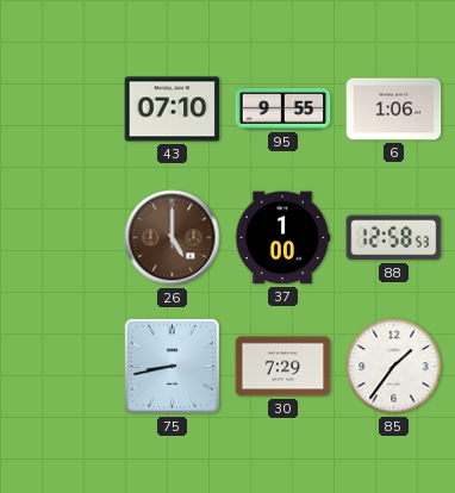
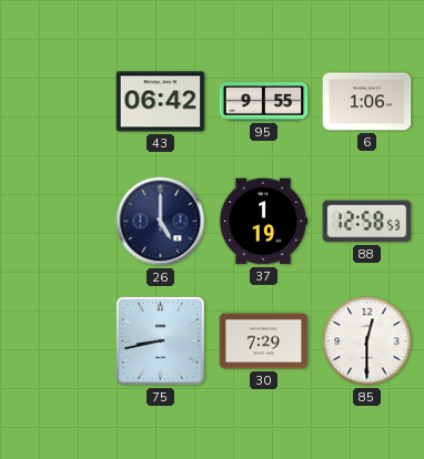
43: 07:10 -> 06:42
26 dial: brown -> navy
37: 1:00 -> 1:19
85: 1:36 -> 12:30
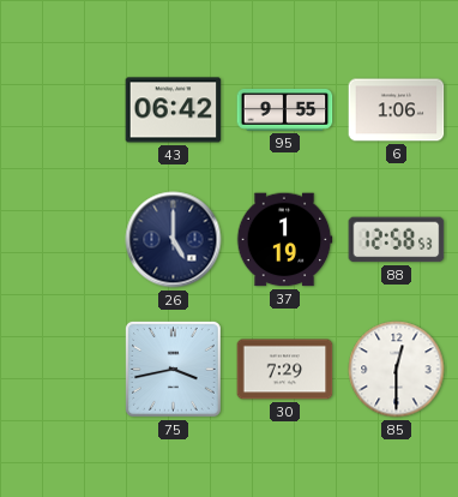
75: 8:43 -> 3:43
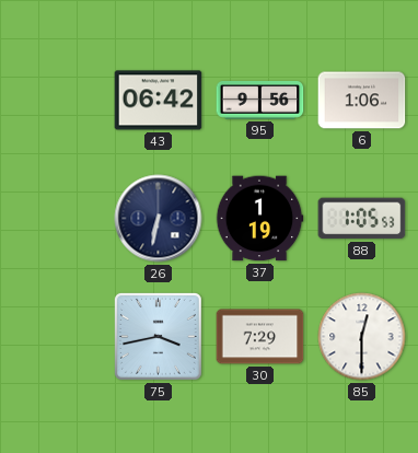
95: 9:55 -> 9:56
26: 5:00 -> 6:32
88: 12:58 -> 1:05
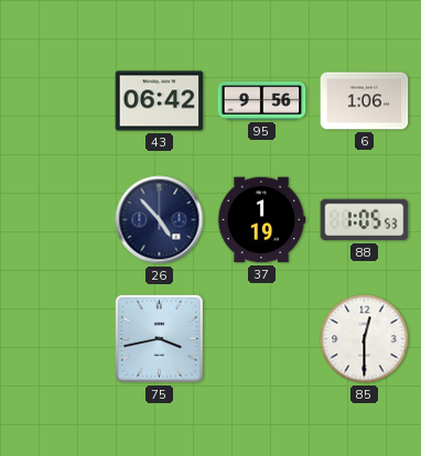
26: 6:32 -> 4:53
30: 7:29 -> none
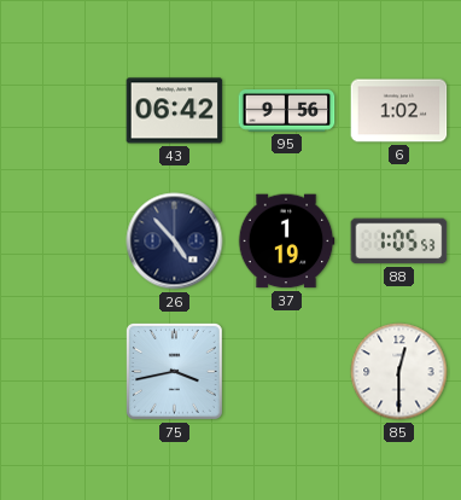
6: 1:06 -> 1:02
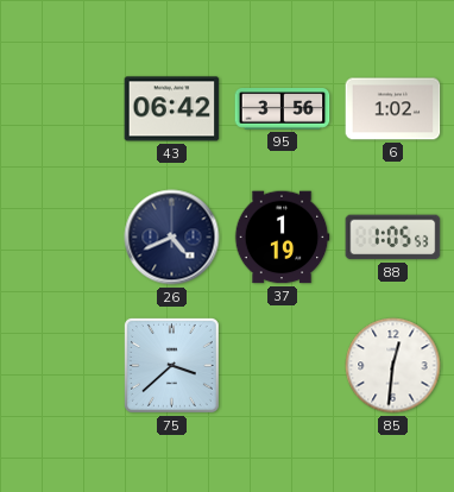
95: 9:56 -> 3:56
26: 4:53 -> 4:41
75: 3:43 -> 3:38
85: 12:30 -> 12:31
